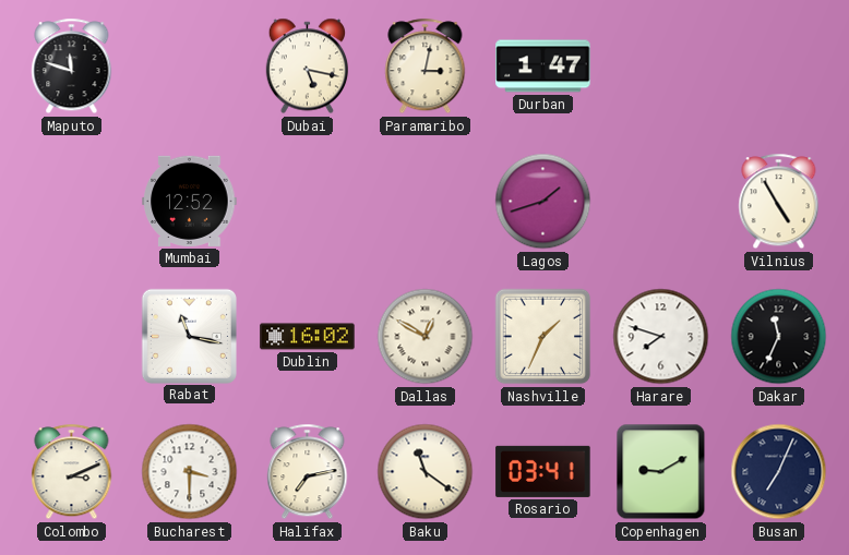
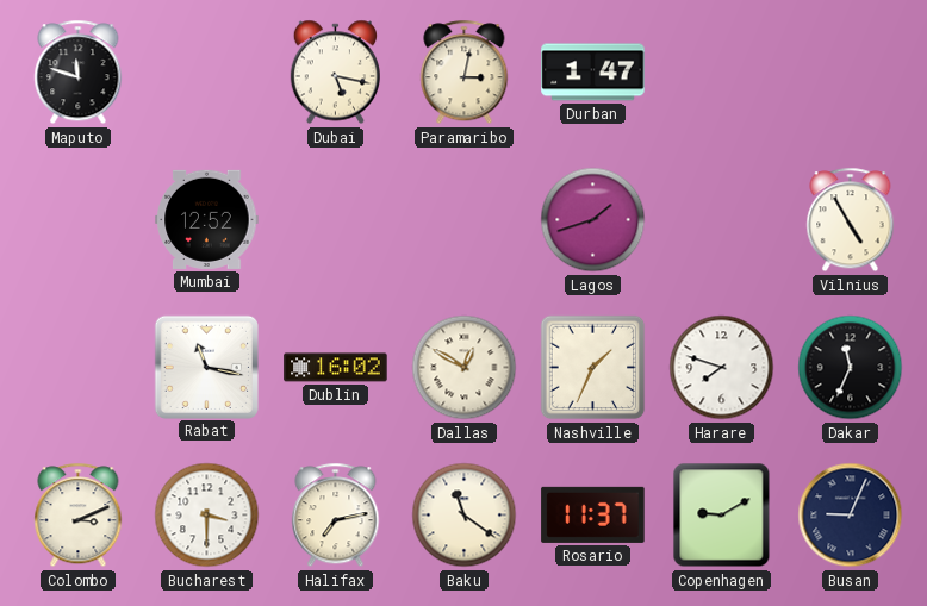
Rosario: 03:41 -> 11:37
Busan: 7:04 -> 9:04
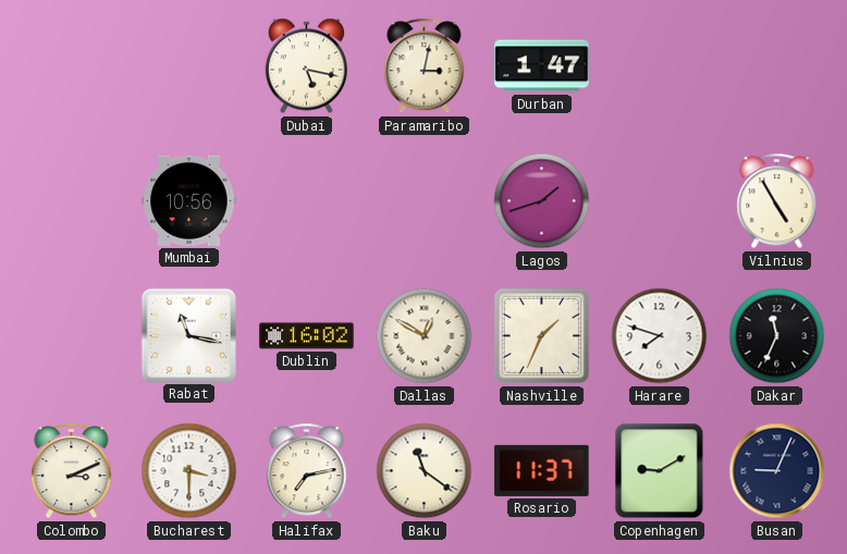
Maputo: 11:48 -> none
Mumbai: 12:52 -> 10:56
